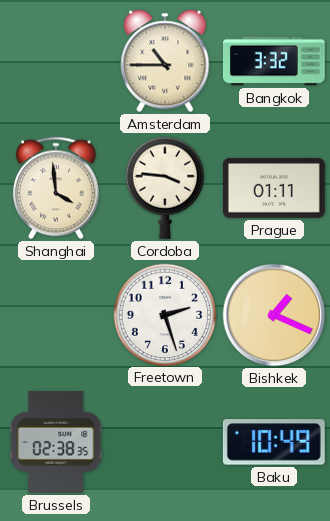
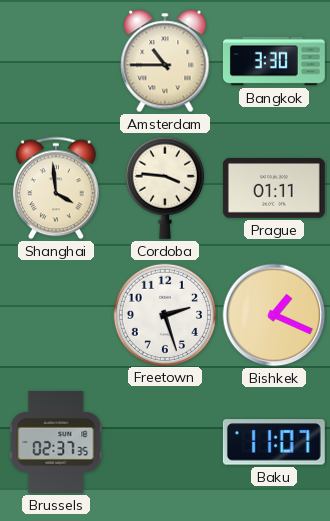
Bangkok: 3:32 -> 3:30
Brussels: 02:38 -> 02:37
Baku: 10:49 -> 11:07
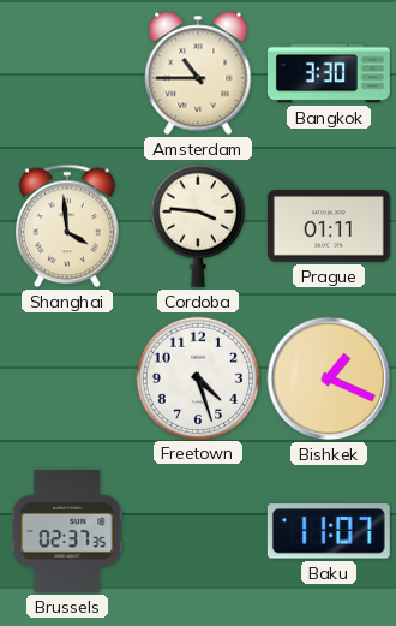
Freetown: 2:27 -> 4:27
